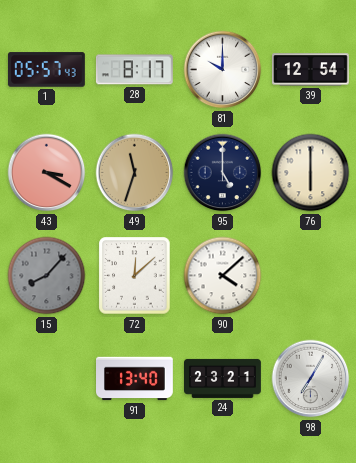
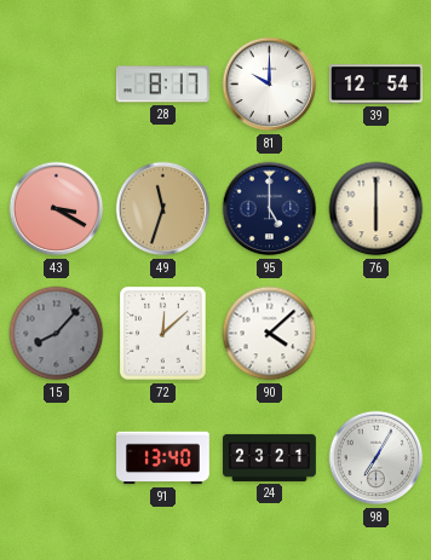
1: 05:57 -> none
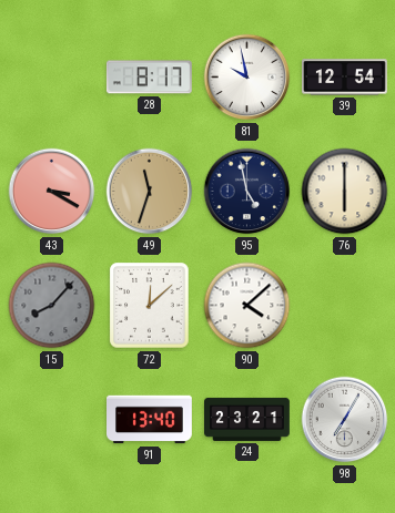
81: 10:00 -> 9:58
95: 5:00 -> 4:58
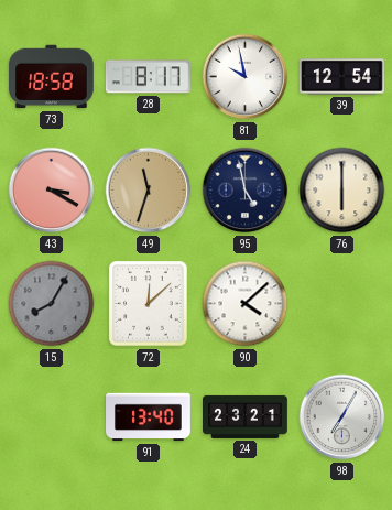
73: none -> 18:58
15: 8:07 -> 8:05
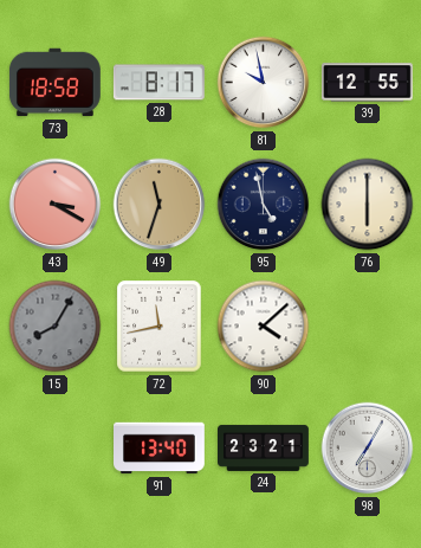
39: 12:54 -> 12:55
72: 12:08 -> 11:43
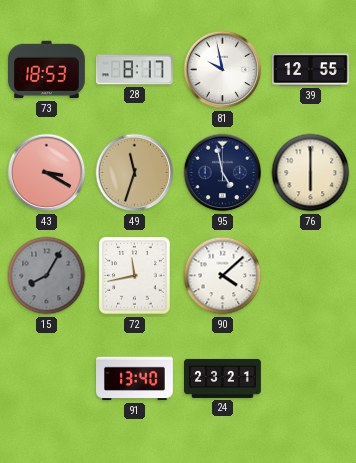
73: 18:58 -> 18:53
98: 7:05 -> none
